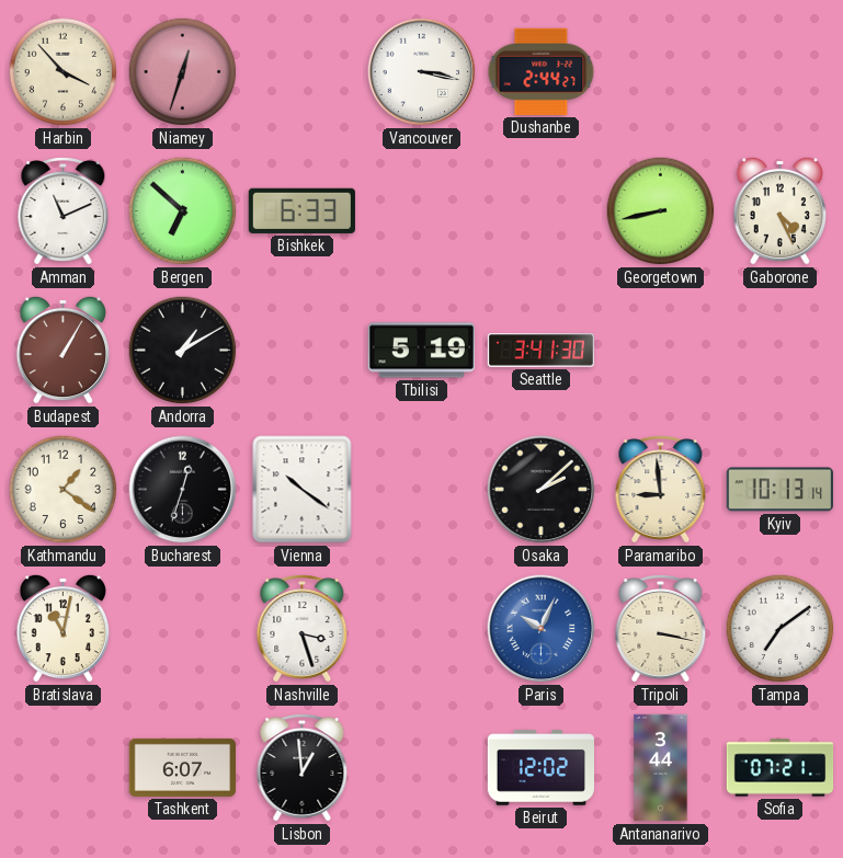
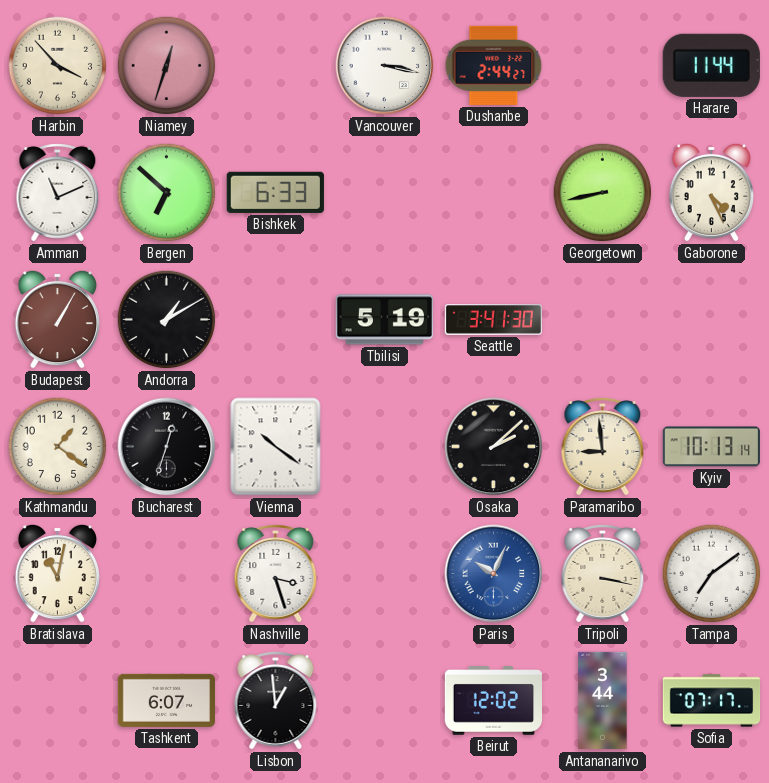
Harare: none -> 11:44
Sofia: 07:21 -> 07:17
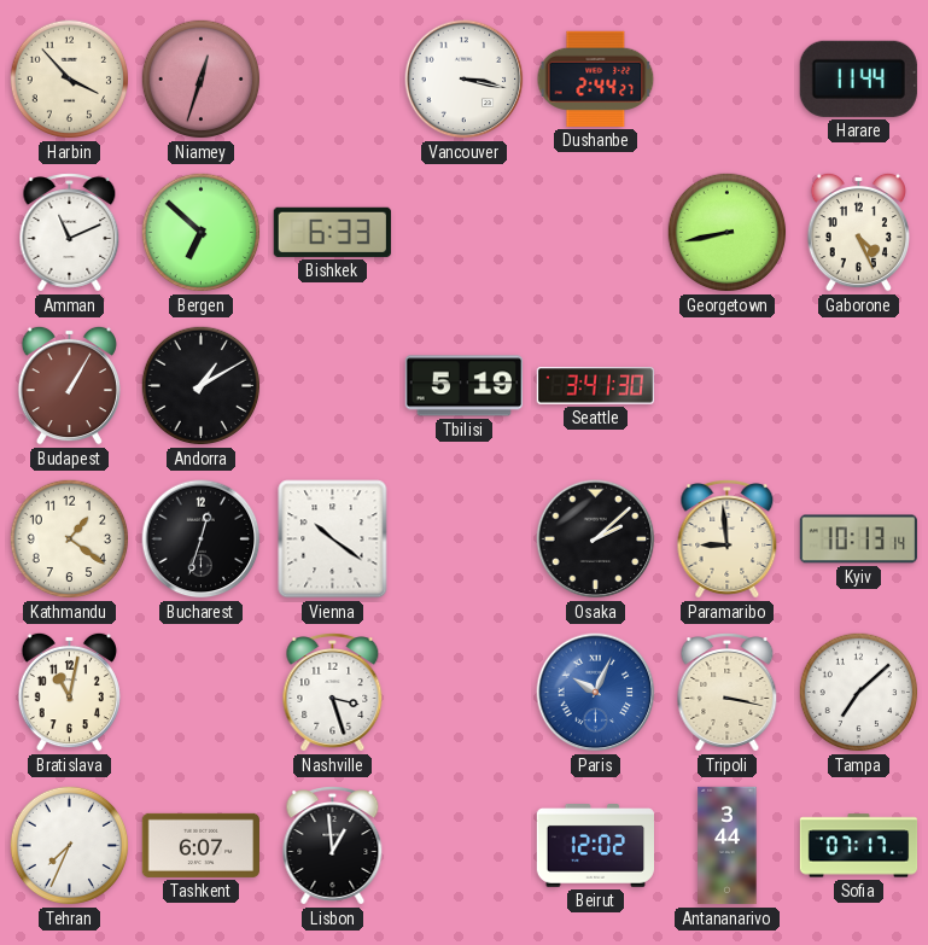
Tampa: 7:09 -> 7:08
Tehran: none -> 7:34
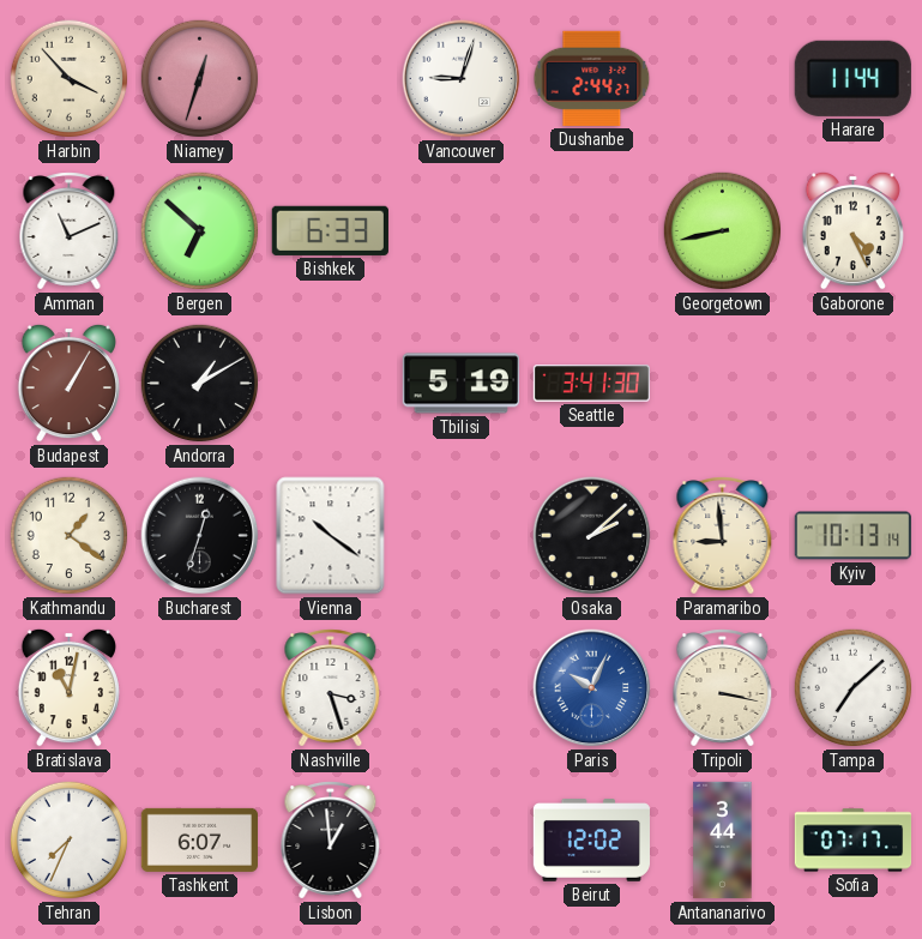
Vancouver: 3:17 -> 9:03
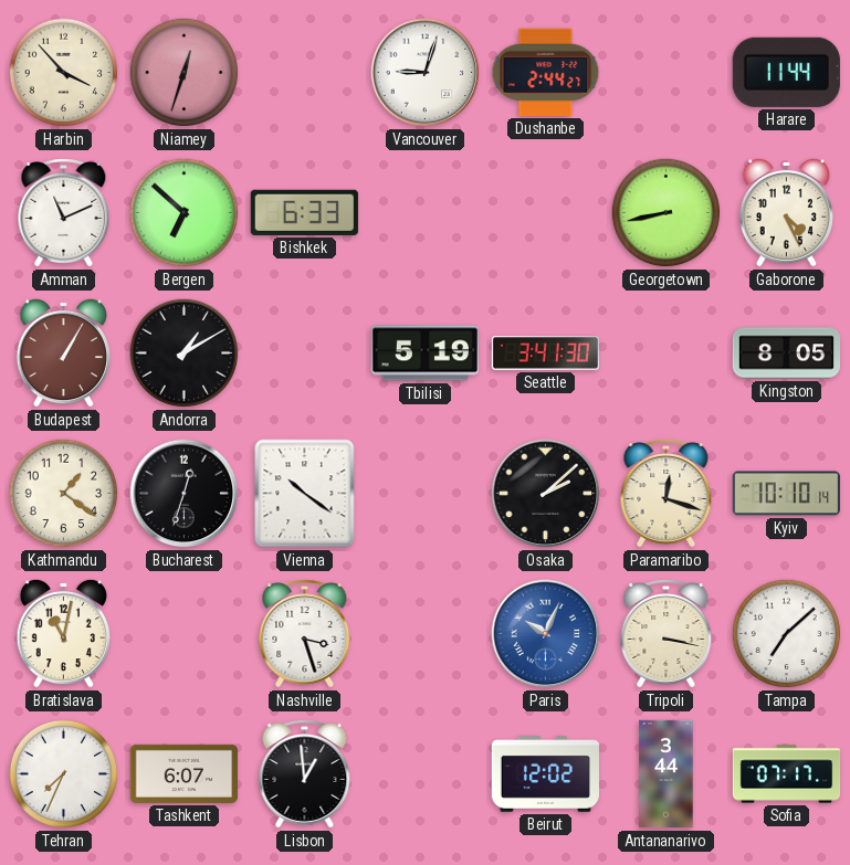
Kingston: none -> 8:05
Paramaribo: 8:59 -> 12:18
Kyiv: 10:13 -> 10:10
